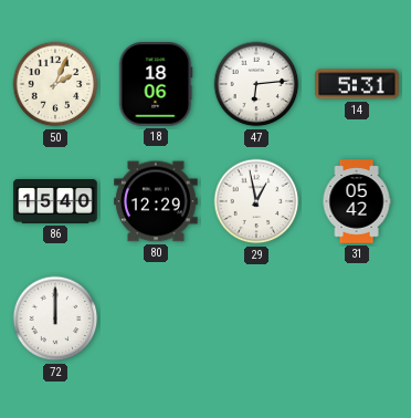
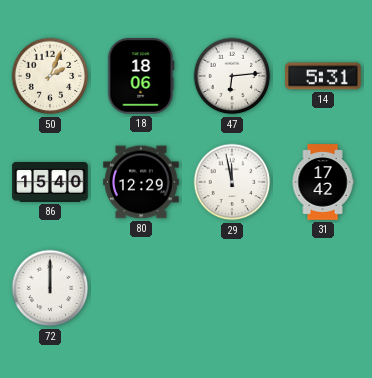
29: 12:58 -> 11:58
31: 05:42 -> 17:42
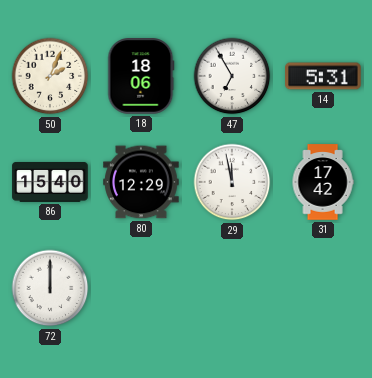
47: 6:14 -> 6:55
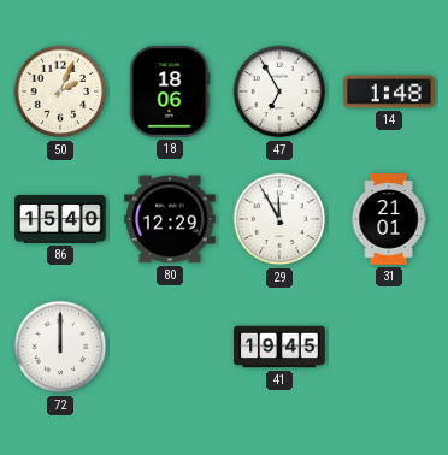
14: 5:31 -> 1:48
29: 11:58 -> 11:55
31: 17:42 -> 21:01
41: none -> 19:45
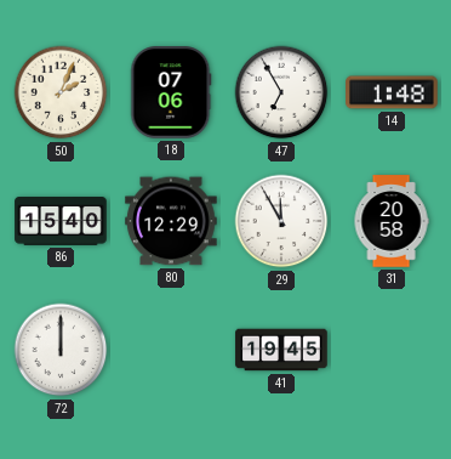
18: 18:06 -> 07:06
31: 21:01 -> 20:58
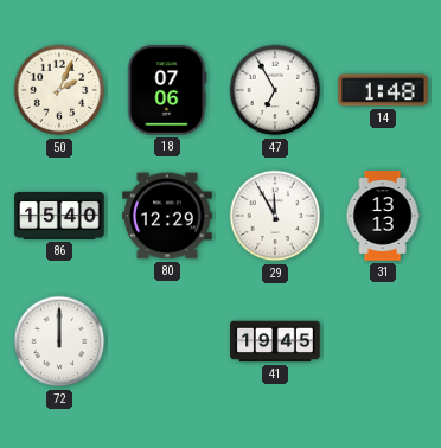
31: 20:58 -> 13:13
